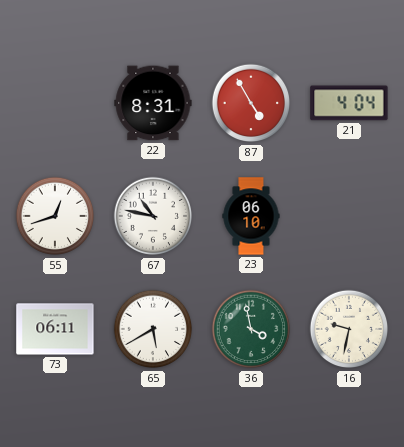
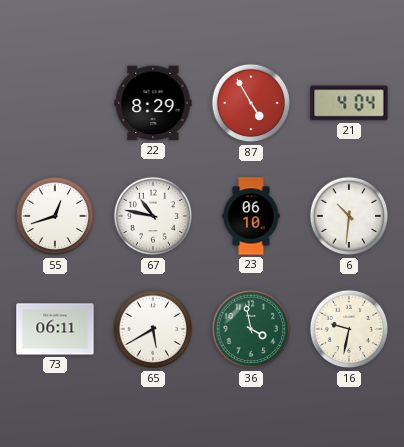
22: 8:31 -> 8:29
6: none -> 10:31
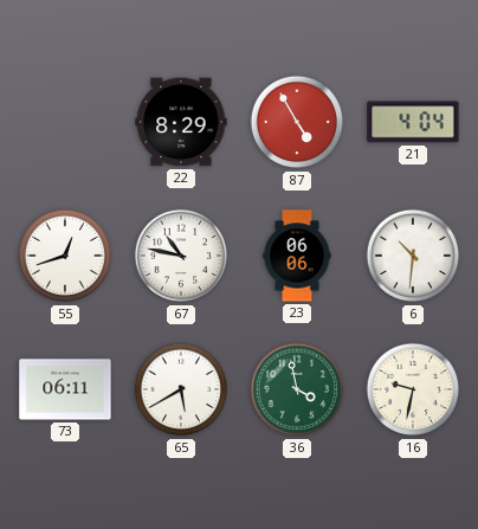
23: 06:10 -> 06:06
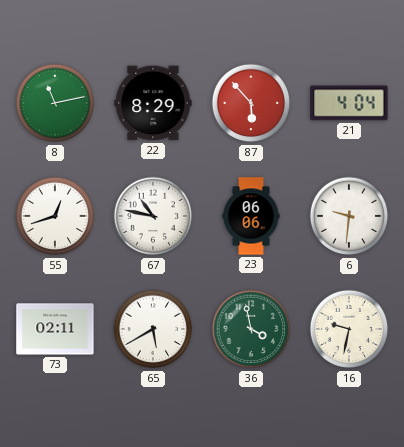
8: none -> 11:13
87: 4:55 -> 5:53
6: 10:31 -> 9:31
73: 06:11 -> 02:11
